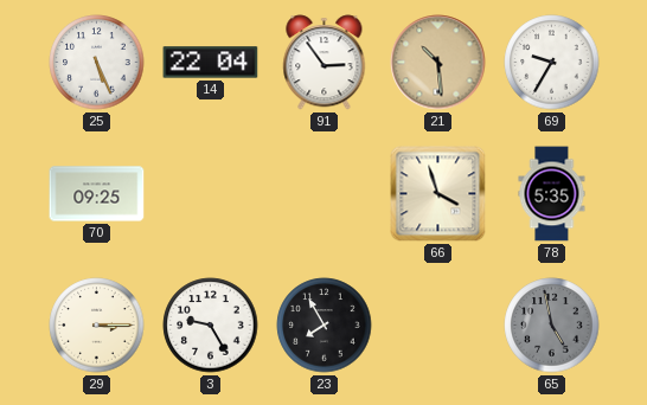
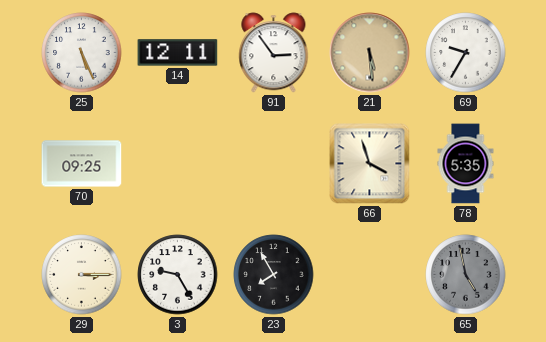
14: 22:04 -> 12:11
21: 10:29 -> 5:29
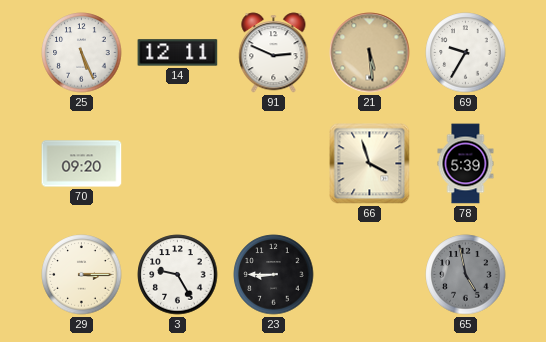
91: 2:54 -> 2:49
70: 09:25 -> 09:20
78: 5:35 -> 5:39
23: 7:55 -> 8:45
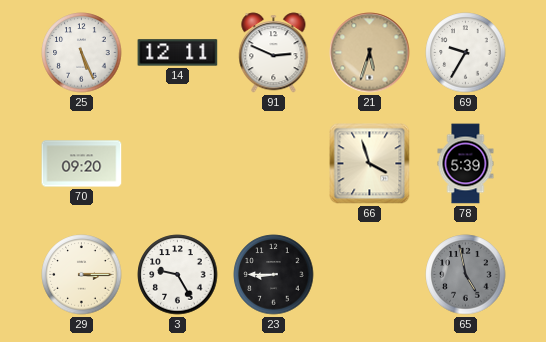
21: 5:29 -> 5:33
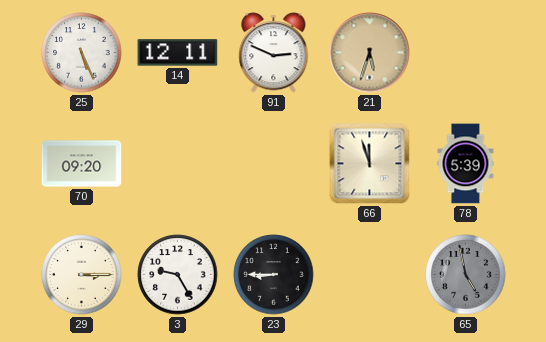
69: 9:35 -> none
66: 3:57 -> 11:57
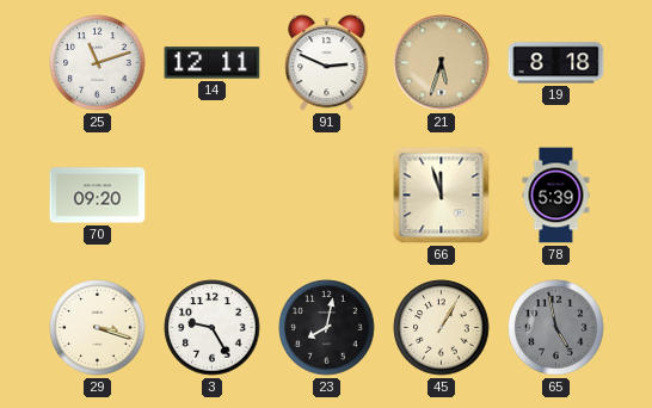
25: 5:26 -> 11:12
19: none -> 8:18
29: 3:15 -> 3:18
23: 8:45 -> 8:02
45: none -> 1:05
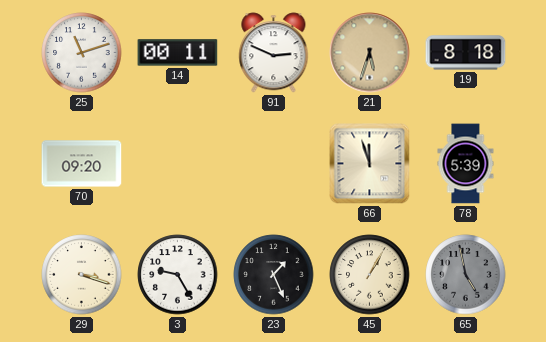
14: 12:11 -> 00:11
23: 8:02 -> 1:26
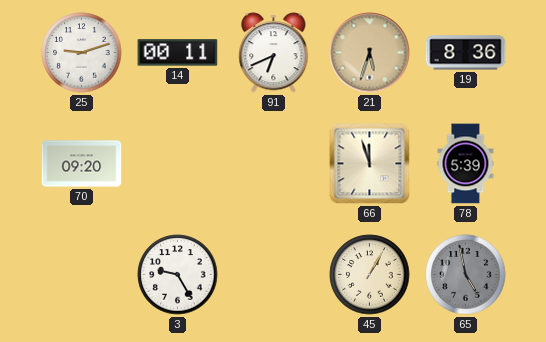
25: 11:12 -> 9:12
91: 2:49 -> 6:41
19: 8:18 -> 8:36
29: 3:18 -> none
23: 1:26 -> none
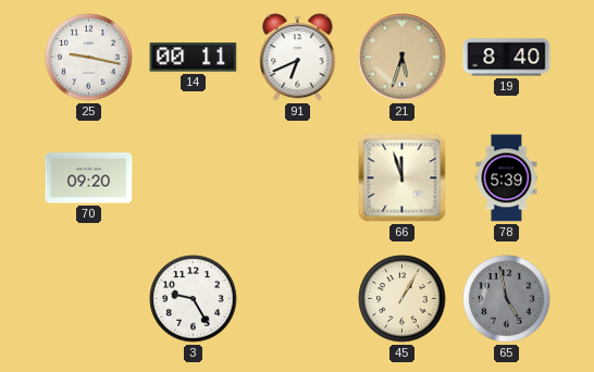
25: 9:12 -> 9:17
19: 8:36 -> 8:40
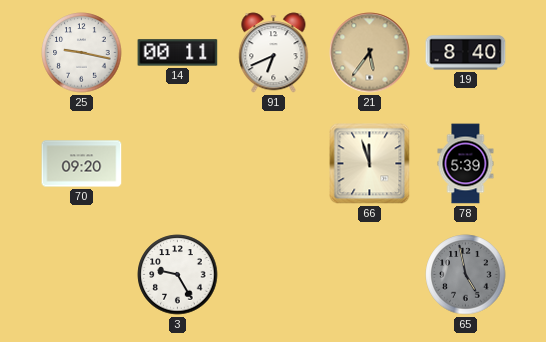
21: 5:33 -> 5:36
45: 1:05 -> none
